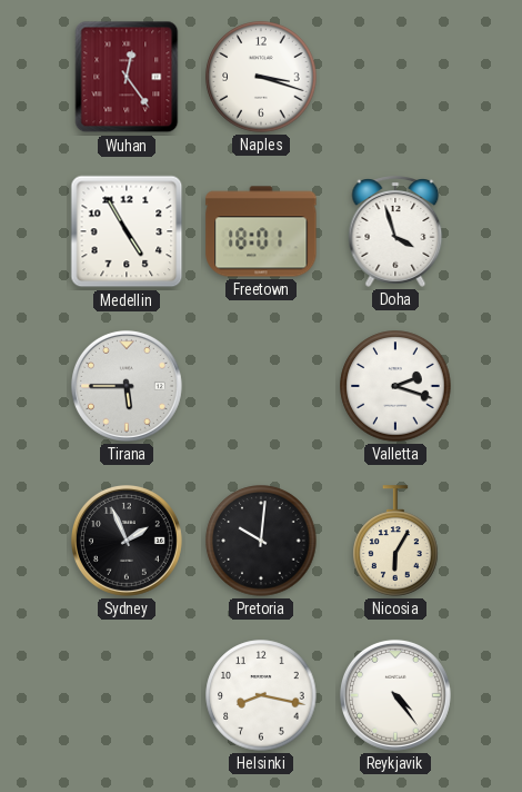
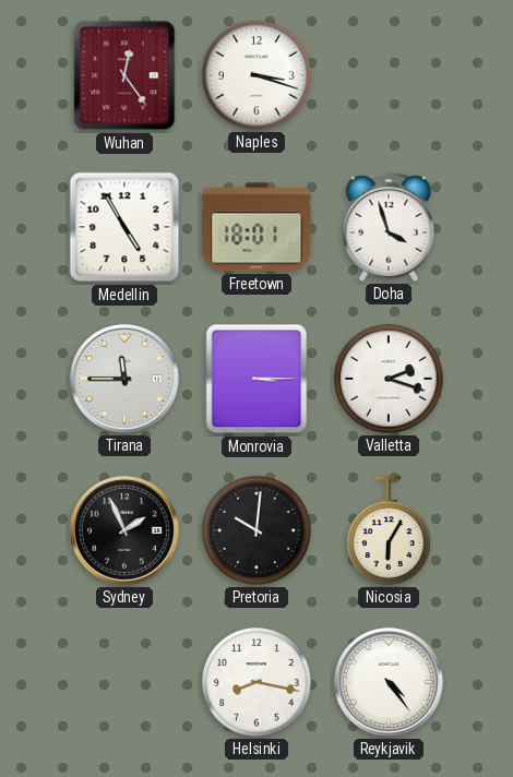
Tirana: 5:45 -> 11:45
Monrovia: none -> 3:15
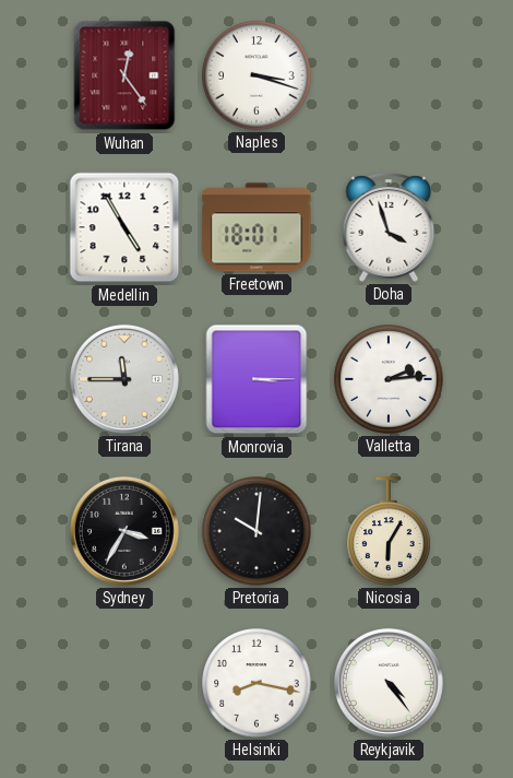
Valletta: 2:18 -> 2:14
Sydney: 1:56 -> 3:35
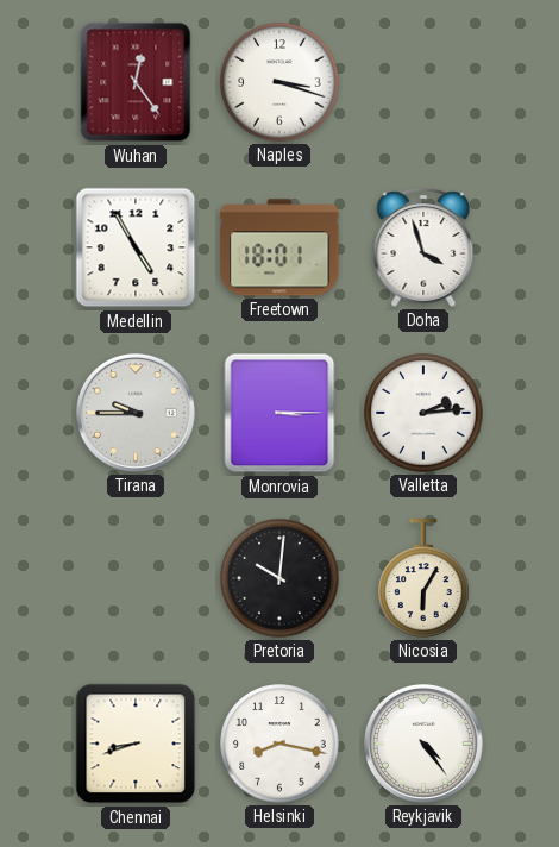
Tirana: 11:45 -> 9:45
Sydney: 3:35 -> none
Chennai: none -> 8:42
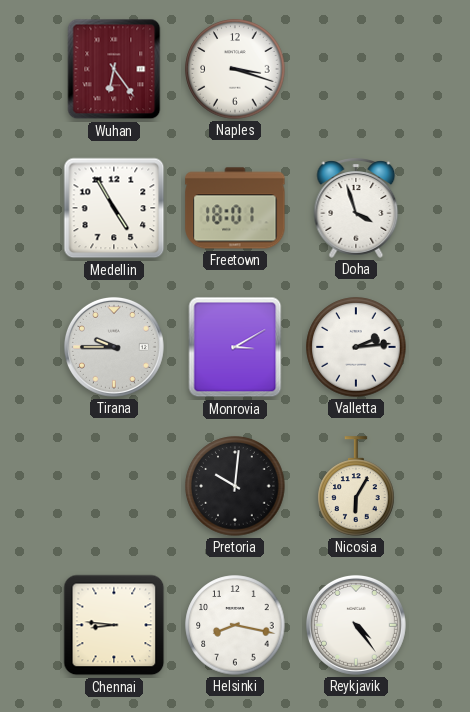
Wuhan: 12:24 -> 6:24
Monrovia: 3:15 -> 3:10
Chennai: 8:42 -> 8:46
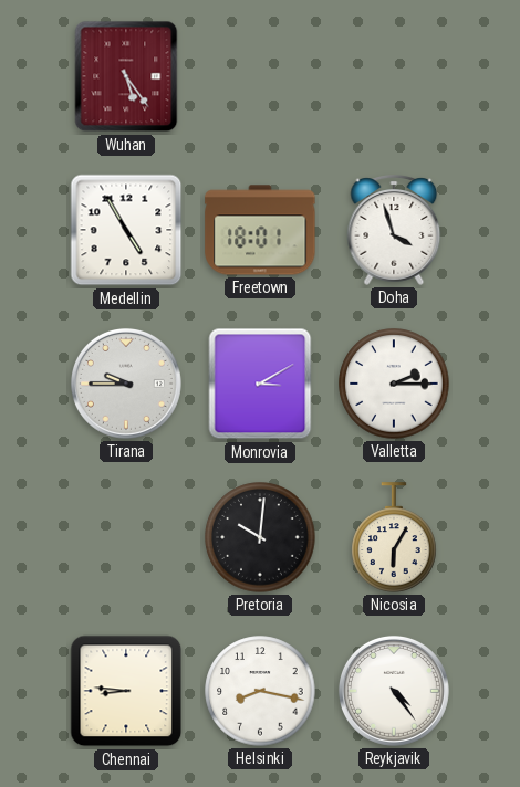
Wuhan: 6:24 -> 5:24
Naples: 3:18 -> none
Valletta: 2:14 -> 2:15
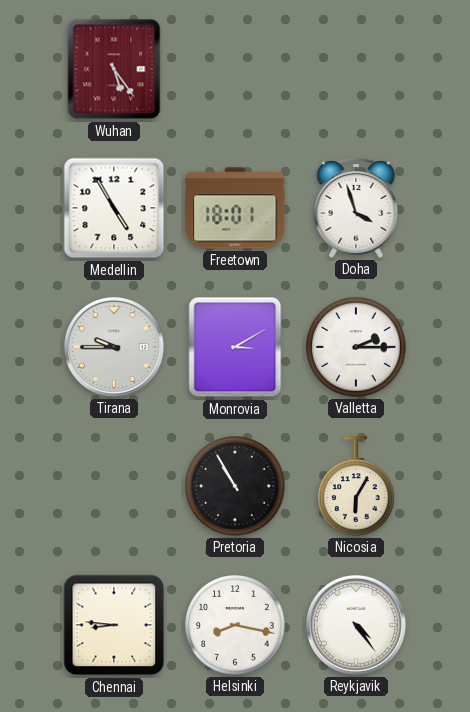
Pretoria: 10:01 -> 10:55
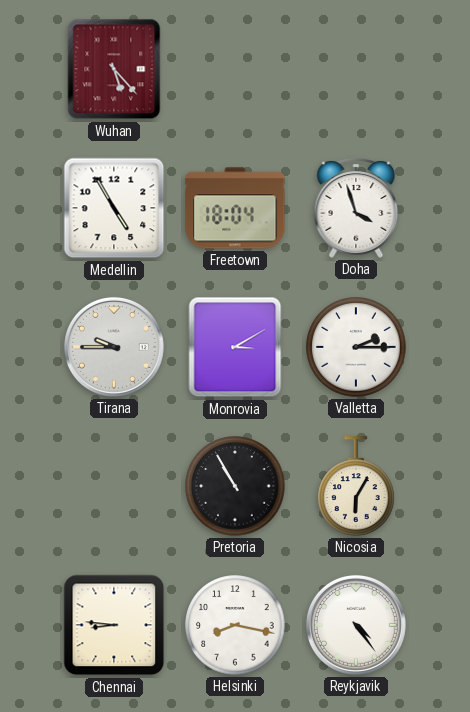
Wuhan: 5:24 -> 5:23
Freetown: 18:01 -> 18:04
